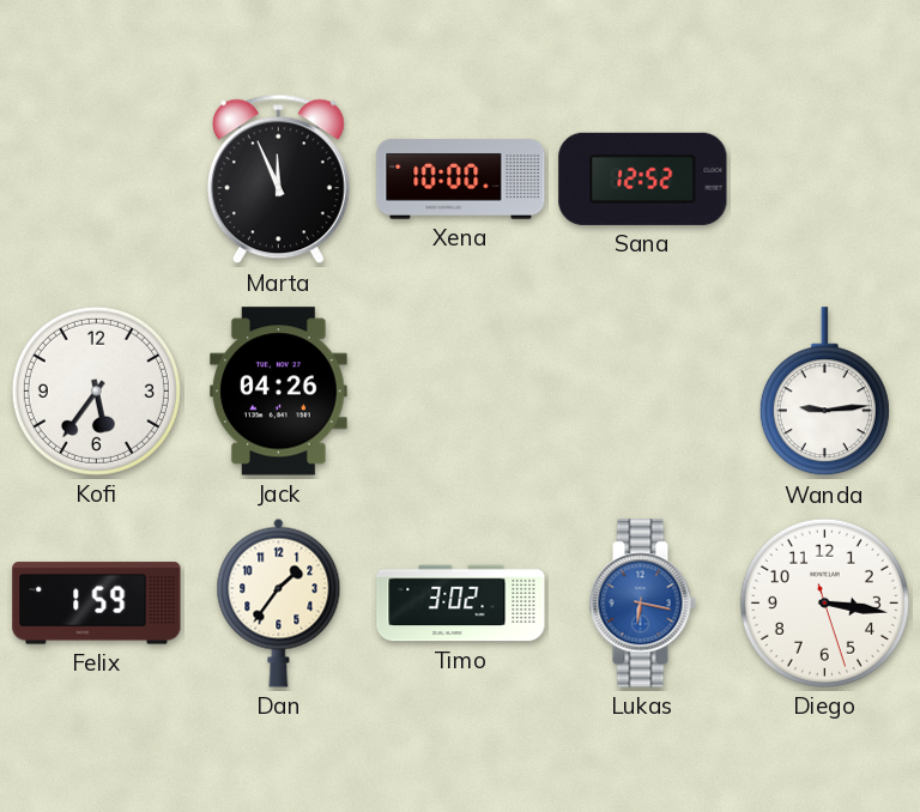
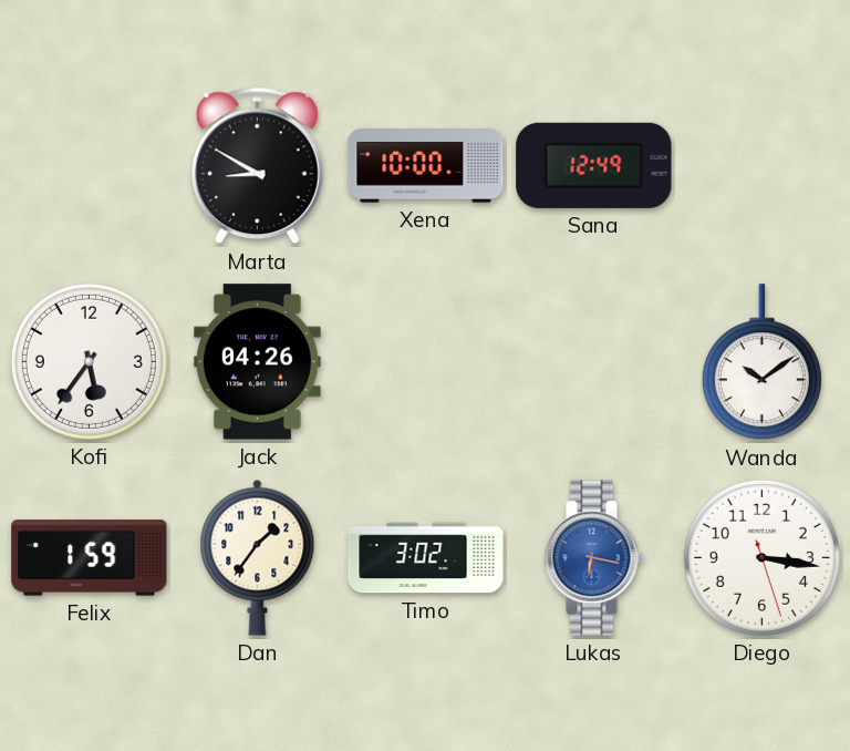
Marta: 11:56 -> 8:50
Sana: 12:52 -> 12:49
Wanda: 9:14 -> 10:09
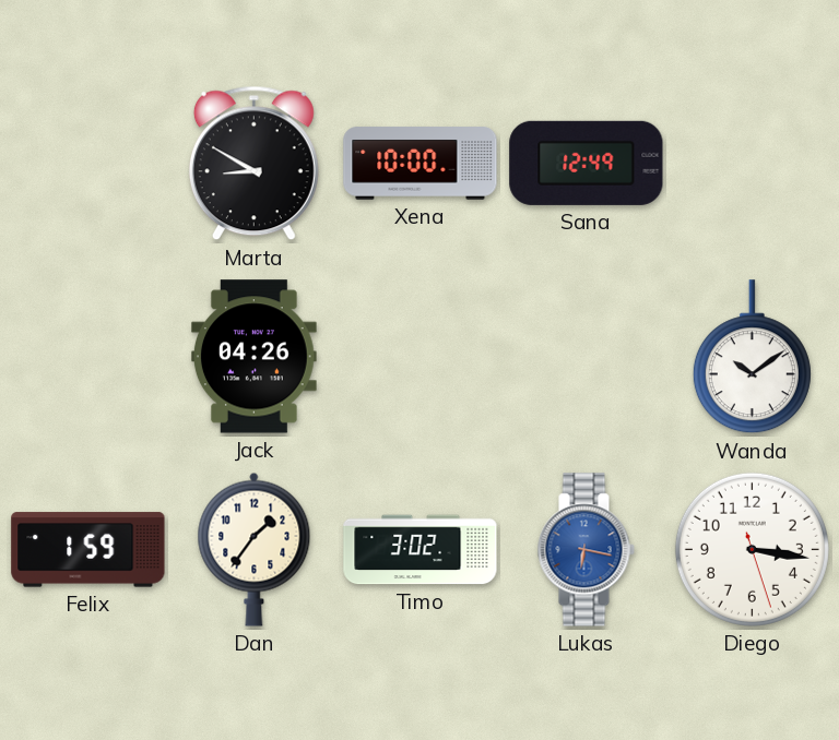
Kofi: 5:36 -> none
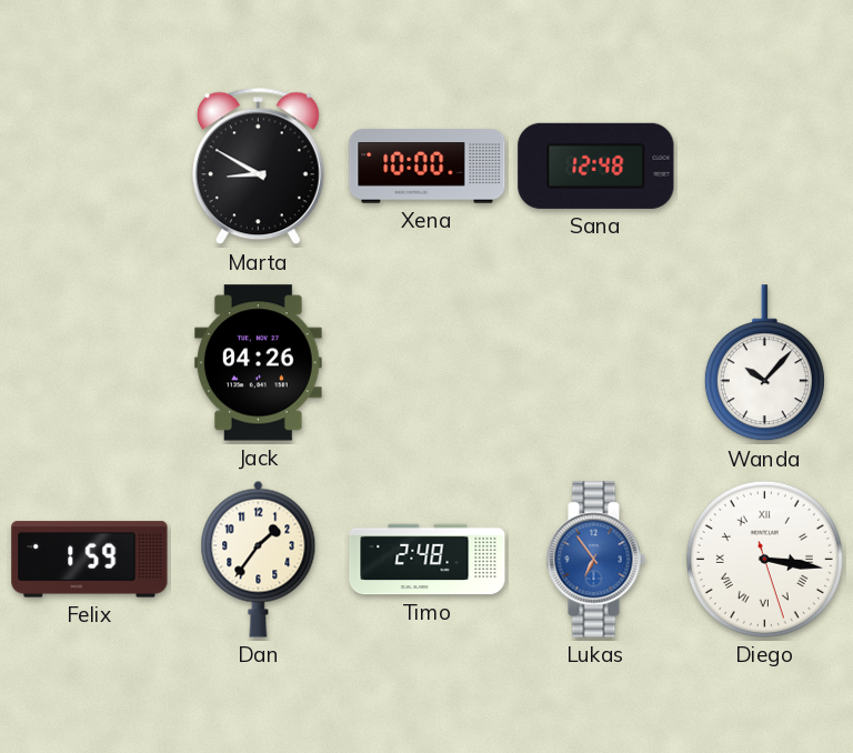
Sana: 12:49 -> 12:48
Wanda: 10:09 -> 10:07
Timo: 3:02 -> 2:48
Lukas: 6:17 -> 6:54
Diego numerals: Arabic -> Roman
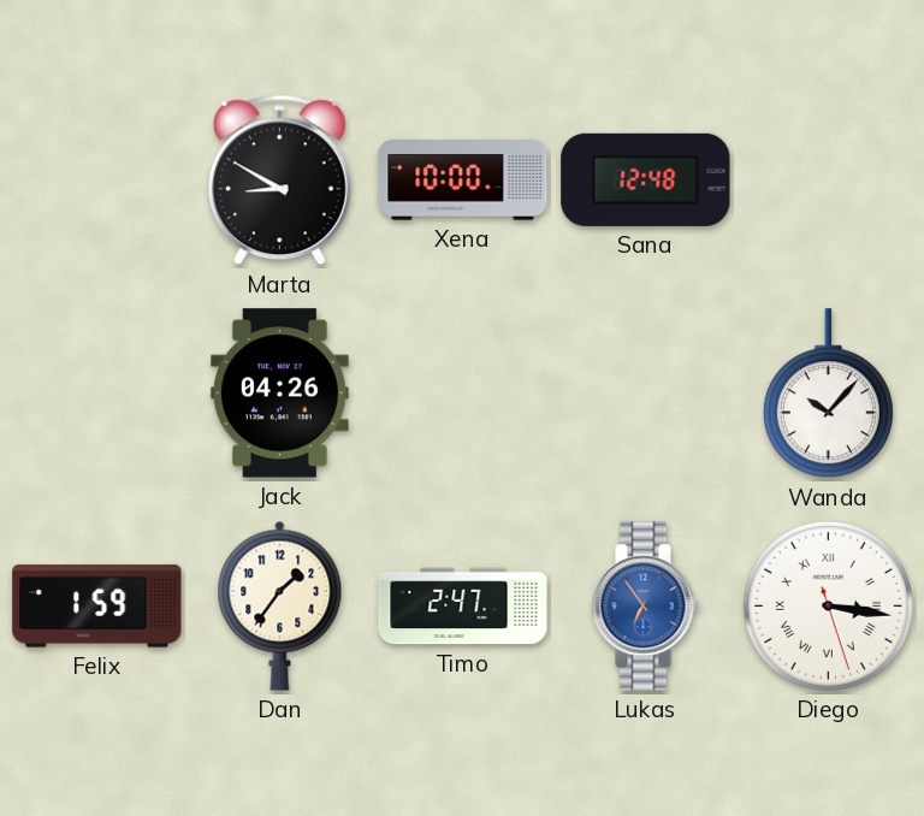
Timo: 2:48 -> 2:47
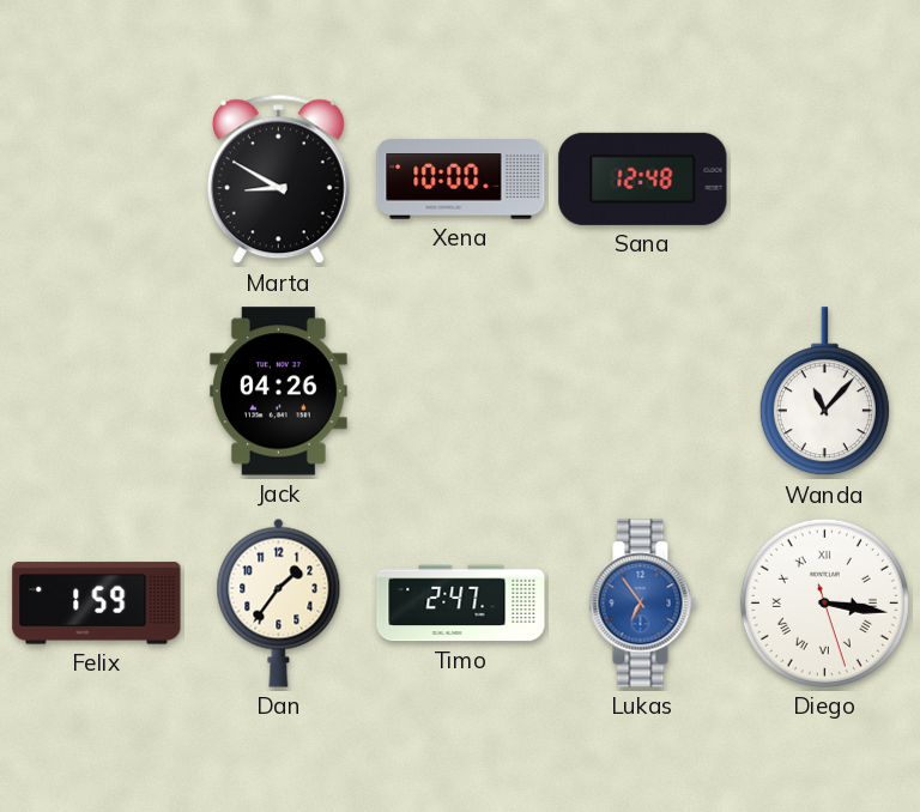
Wanda: 10:07 -> 11:07
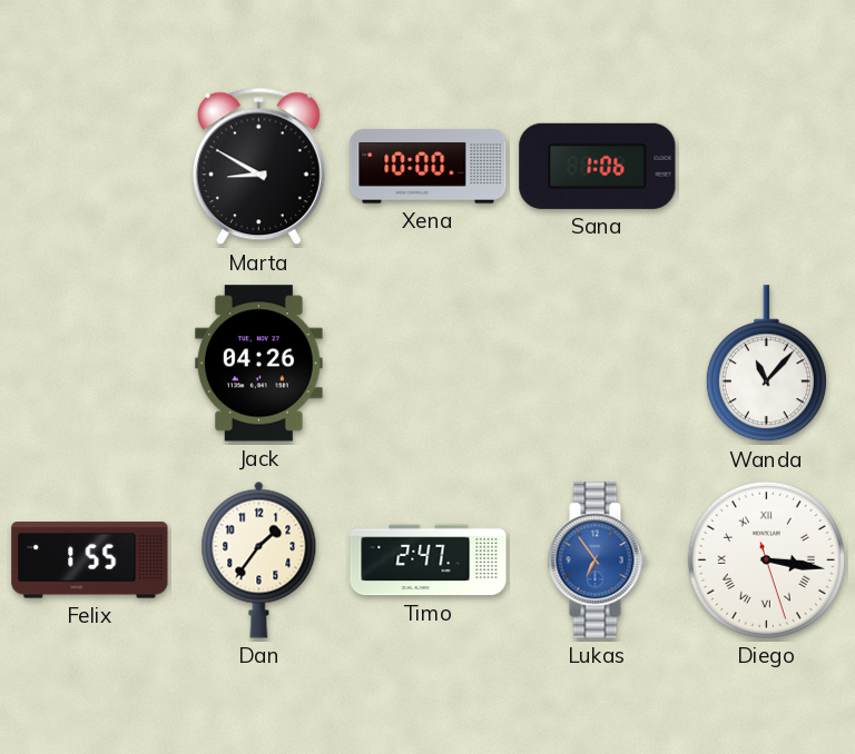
Sana: 12:48 -> 1:06
Felix: 1:59 -> 1:55
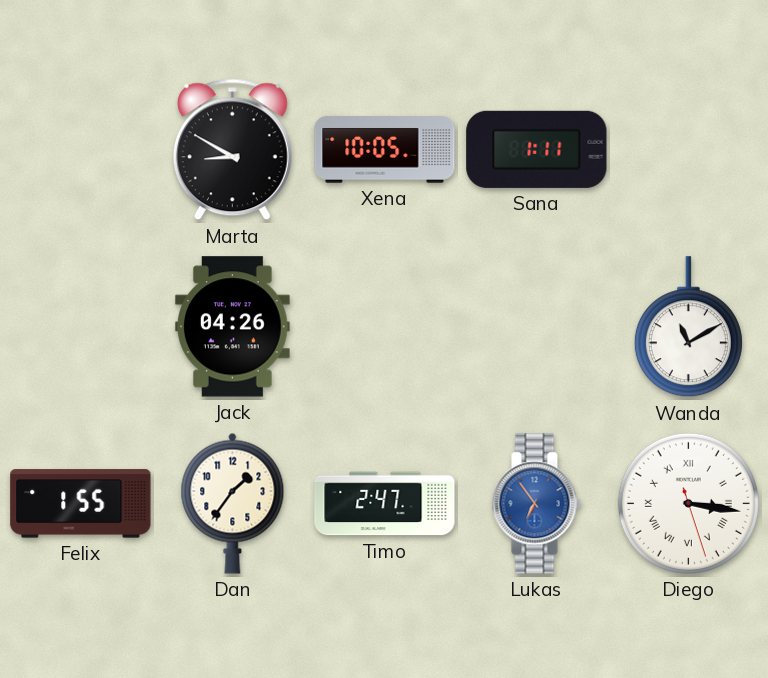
Xena: 10:00 -> 10:05
Sana: 1:06 -> 1:11
Wanda: 11:07 -> 11:10
